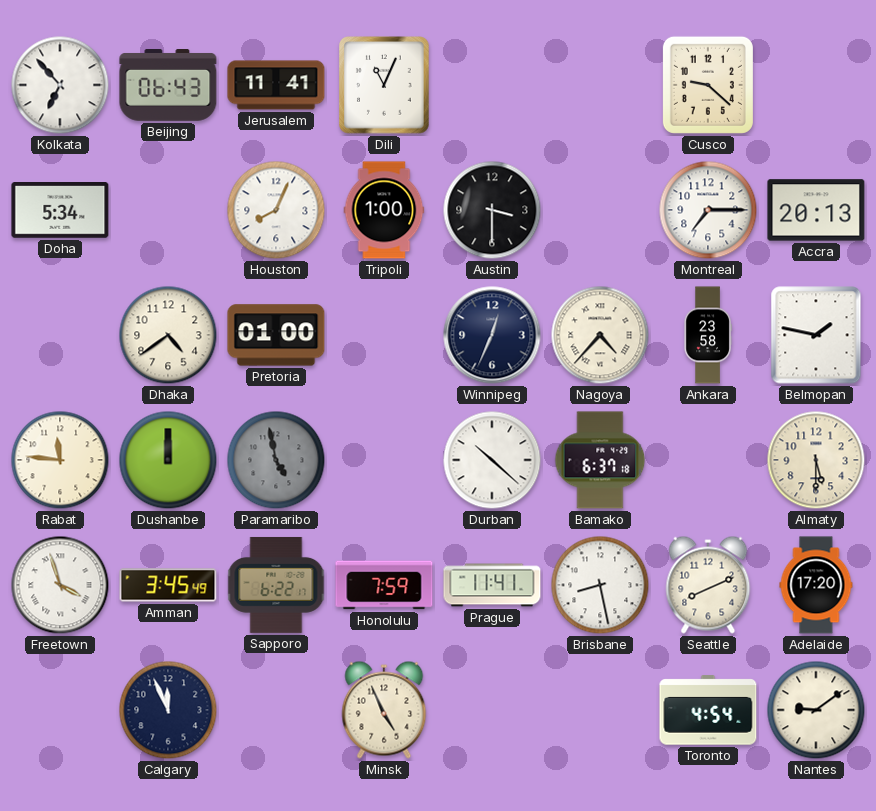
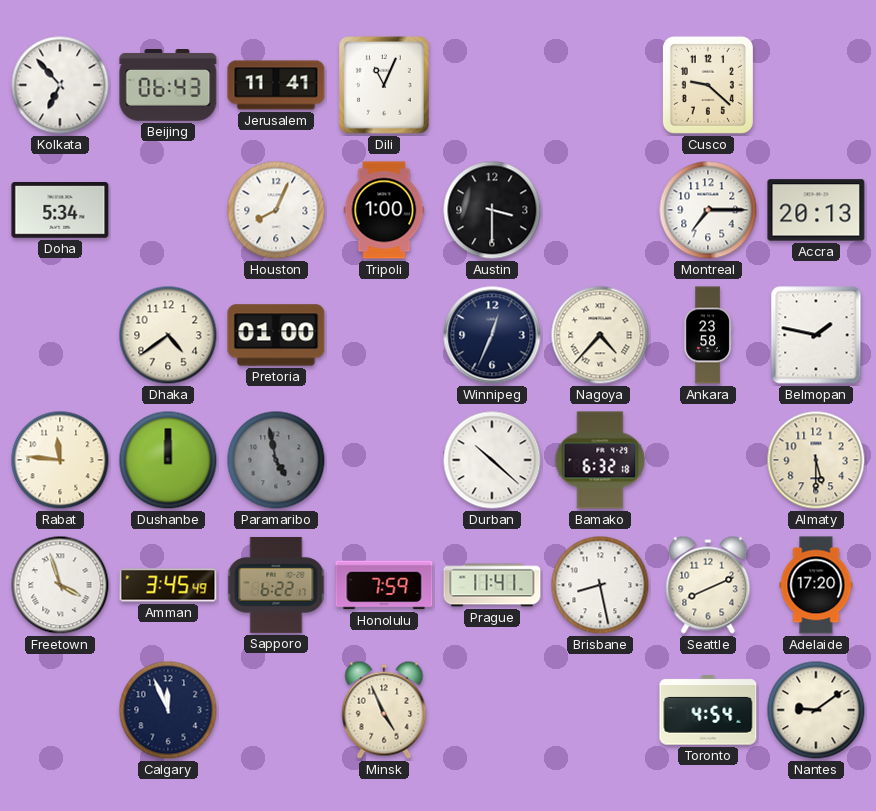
Bamako: 6:37 -> 6:32
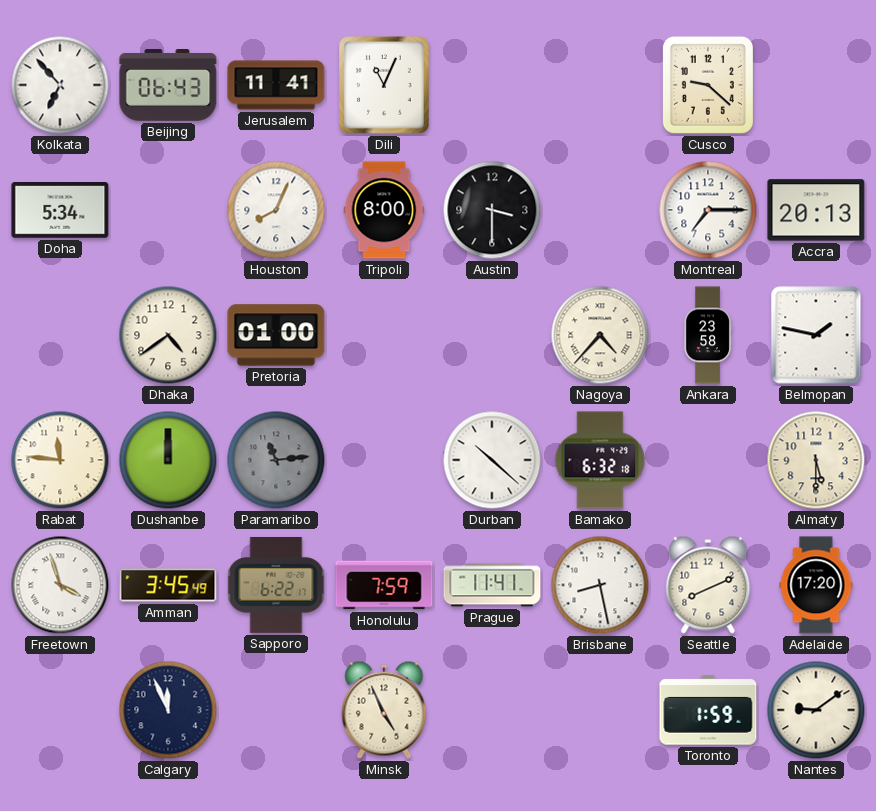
Tripoli: 1:00 -> 8:00
Winnipeg: 12:34 -> none
Paramaribo: 4:58 -> 11:14
Toronto: 4:54 -> 1:59
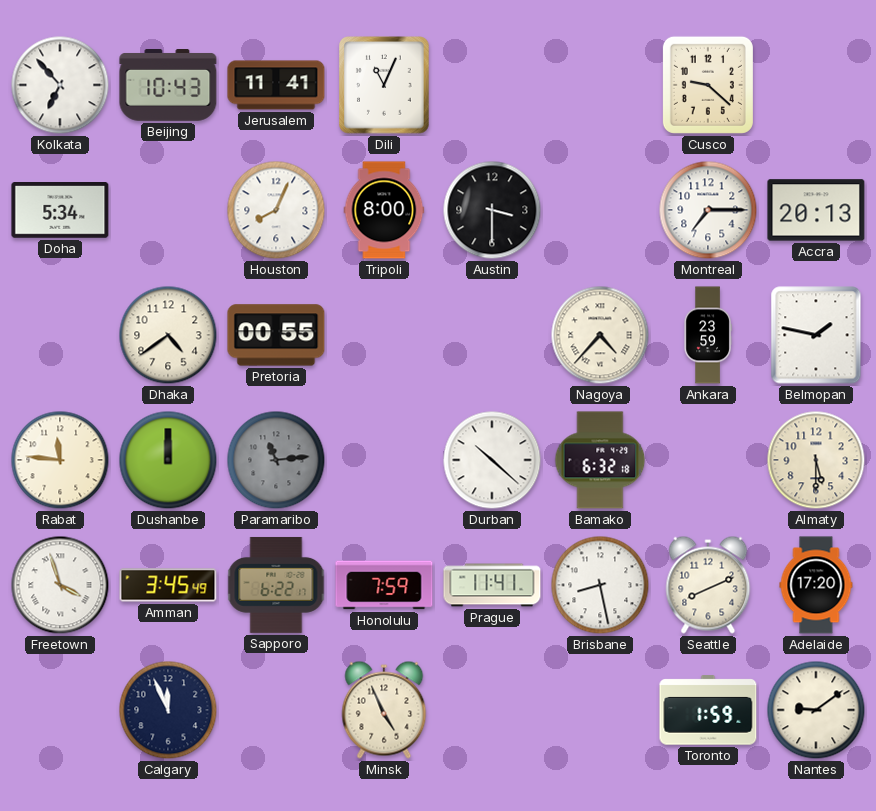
Beijing: 06:43 -> 10:43
Pretoria: 01:00 -> 00:55
Ankara: 23:58 -> 23:59
